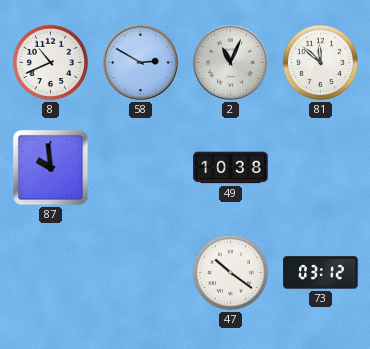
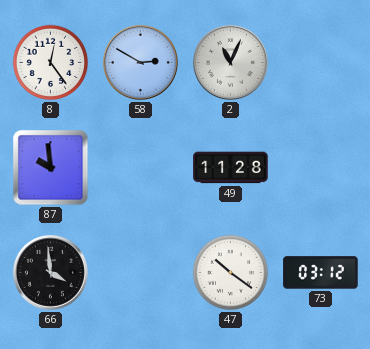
8: 10:41 -> 12:24
81: 11:52 -> none
49: 10:38 -> 11:28
66: none -> 3:59
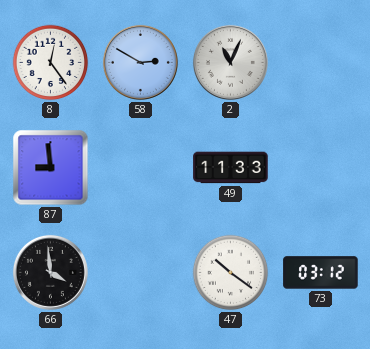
87: 9:59 -> 8:59
49: 11:28 -> 11:33
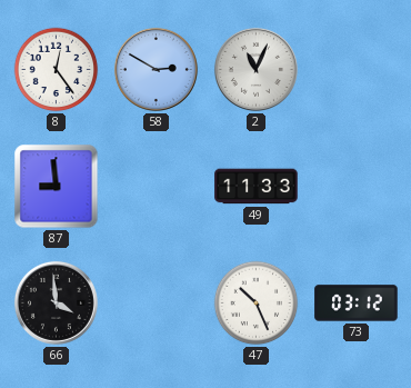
47: 10:21 -> 10:26
